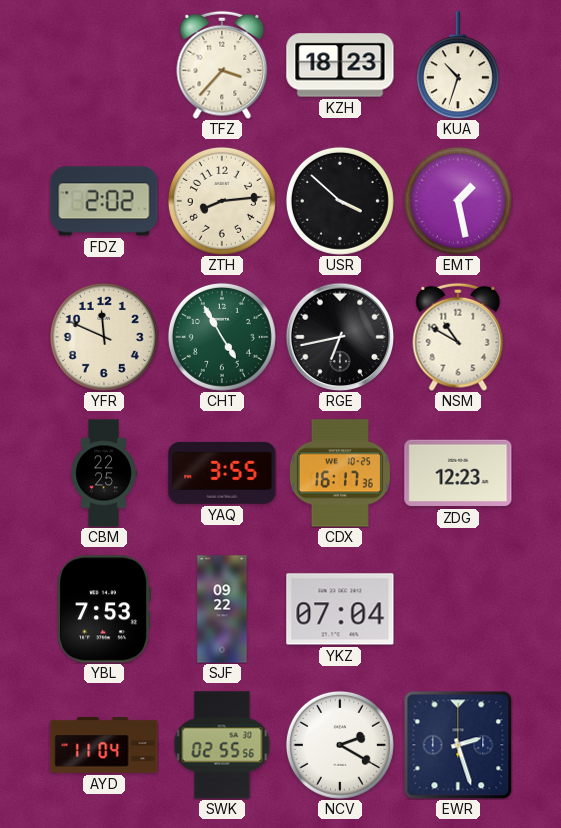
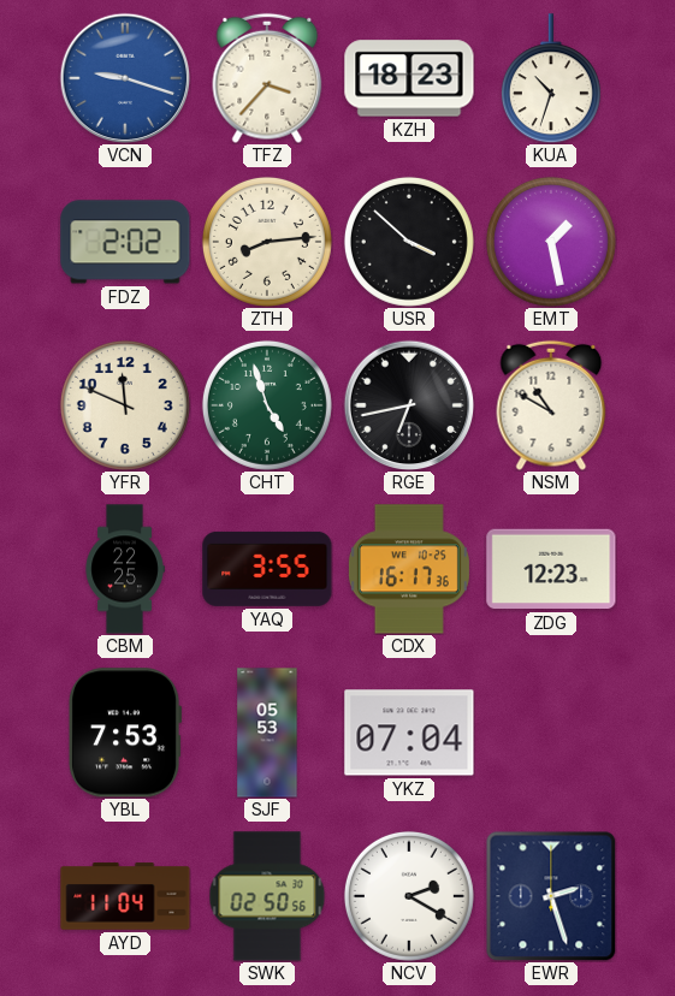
VCN: none -> 9:18
CHT: 4:55 -> 4:57
SJF: 09:22 -> 05:53
SWK: 02:55 -> 02:50
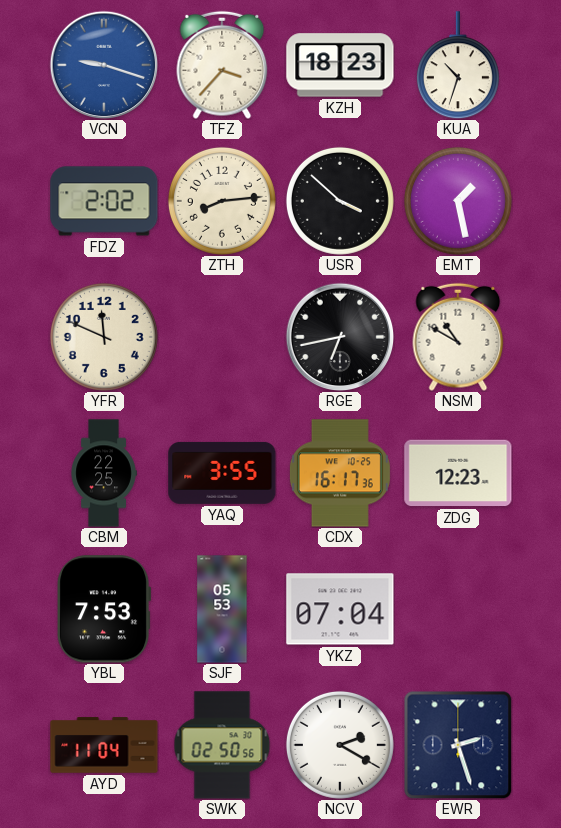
CHT: 4:57 -> none
